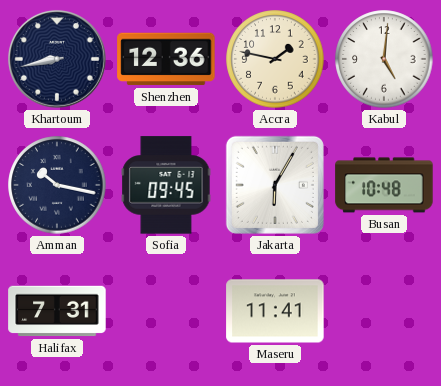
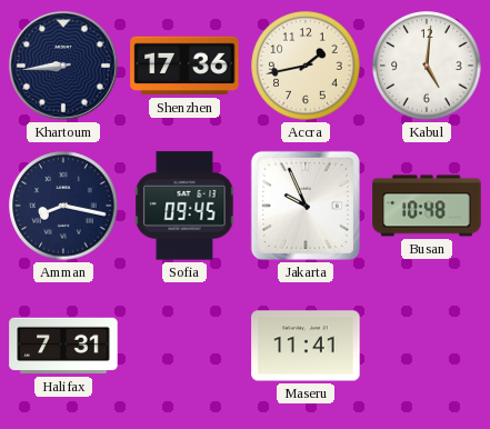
Khartoum: 8:43 -> 8:44
Shenzhen: 12:36 -> 17:36
Accra: 1:47 -> 1:43
Amman: 10:17 -> 8:17
Jakarta: 6:05 -> 9:56
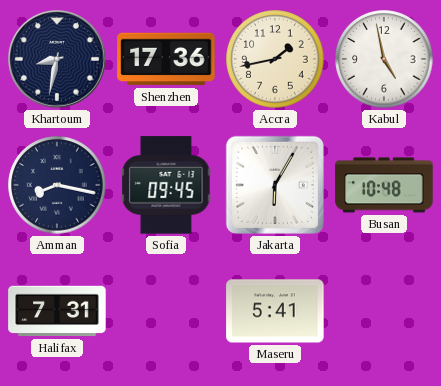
Khartoum: 8:44 -> 8:32
Kabul: 5:01 -> 4:58
Jakarta: 9:56 -> 6:05
Maseru: 11:41 -> 5:41
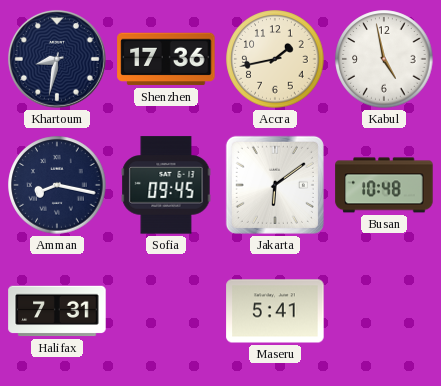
Jakarta: 6:05 -> 6:09
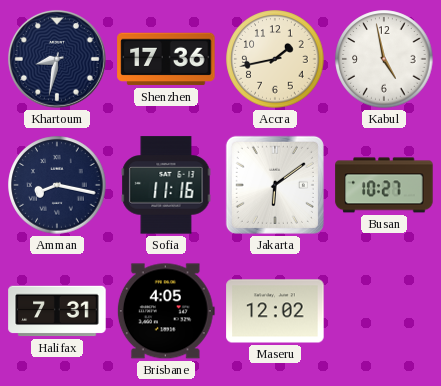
Sofia: 09:45 -> 11:16
Busan: 10:48 -> 10:27
Brisbane: none -> 4:05
Maseru: 5:41 -> 12:02
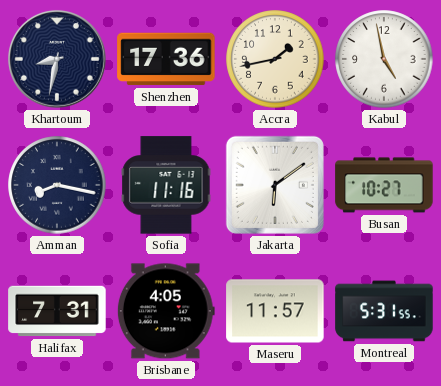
Maseru: 12:02 -> 11:57
Montreal: none -> 5:31
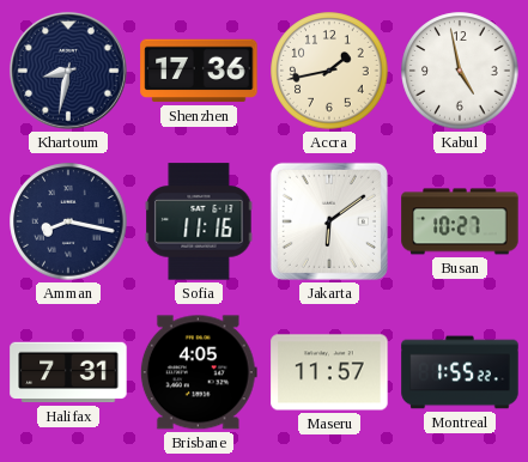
Montreal: 5:31 -> 1:55
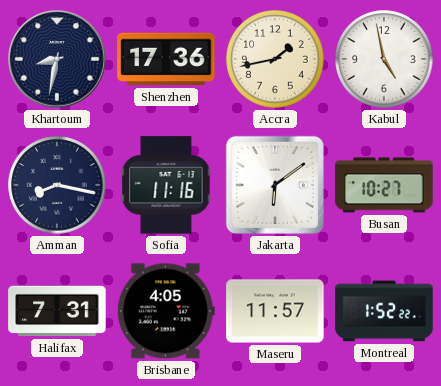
Montreal: 1:55 -> 1:52
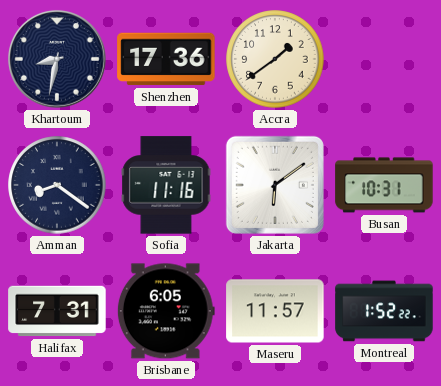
Accra: 1:43 -> 1:39
Kabul: 4:58 -> none
Amman: 8:17 -> 8:21
Busan: 10:27 -> 10:31
Brisbane: 4:05 -> 6:05
